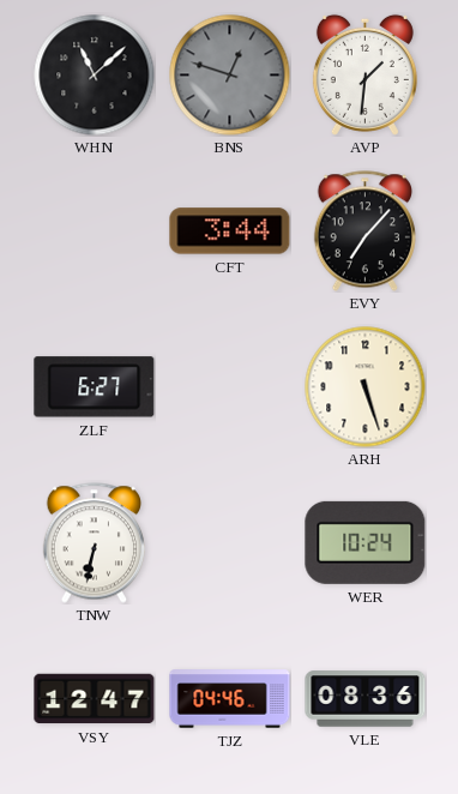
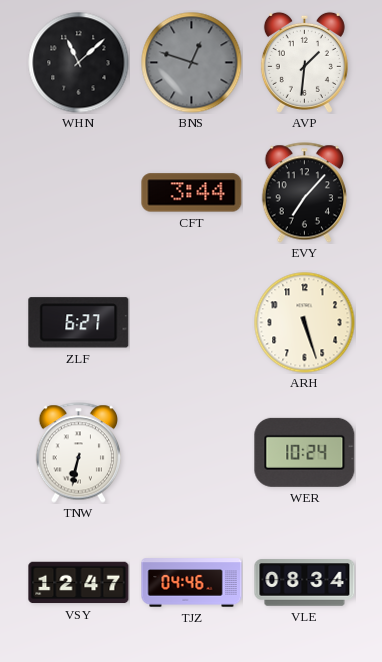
VLE: 08:36 -> 08:34
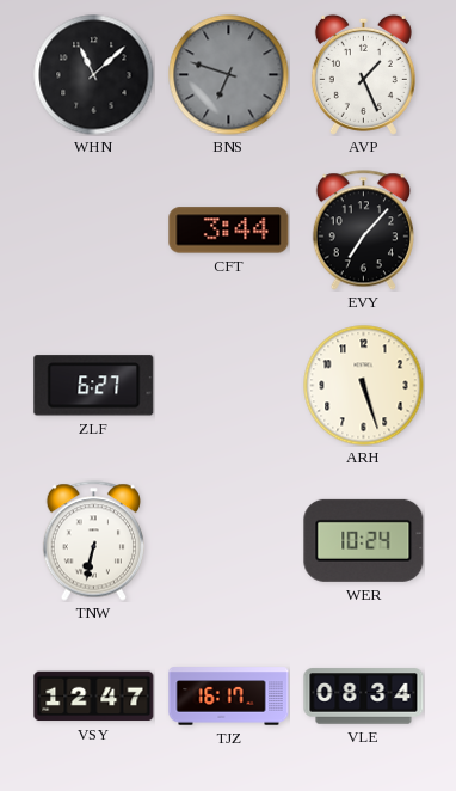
BNS: 12:48 -> 6:48
AVP: 1:31 -> 1:26
TJZ: 04:46 -> 16:17
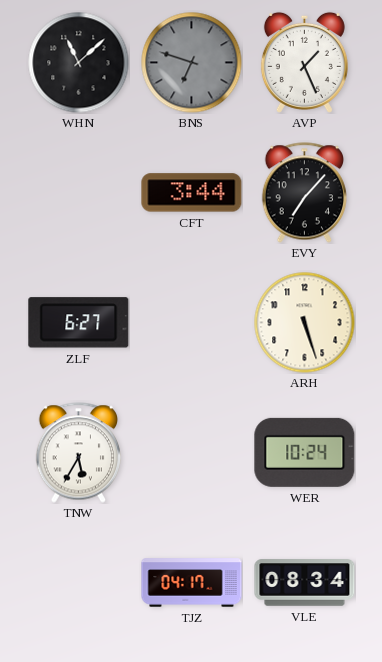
TNW: 6:32 -> 5:35
VSY: 12:47 -> none
TJZ: 16:17 -> 04:17
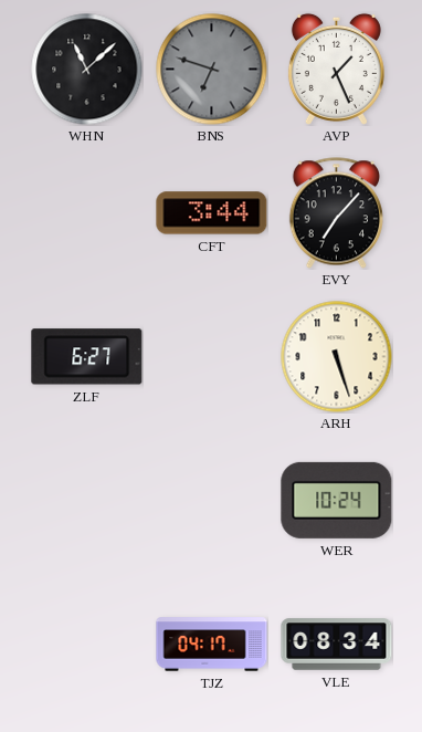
TNW: 5:35 -> none
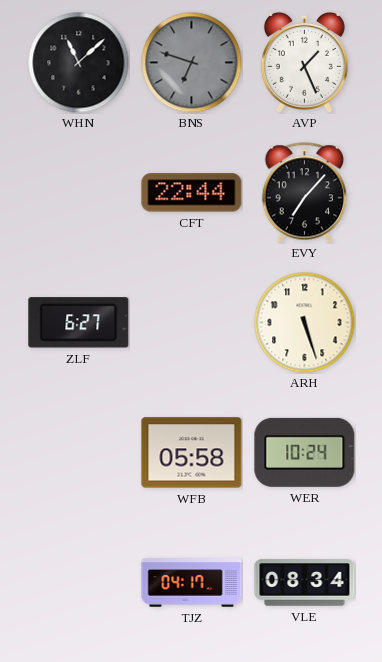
CFT: 3:44 -> 22:44
WFB: none -> 05:58
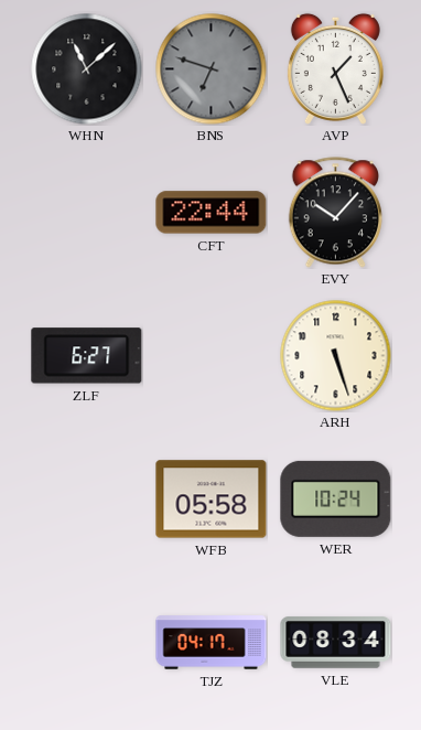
EVY: 7:07 -> 10:07
